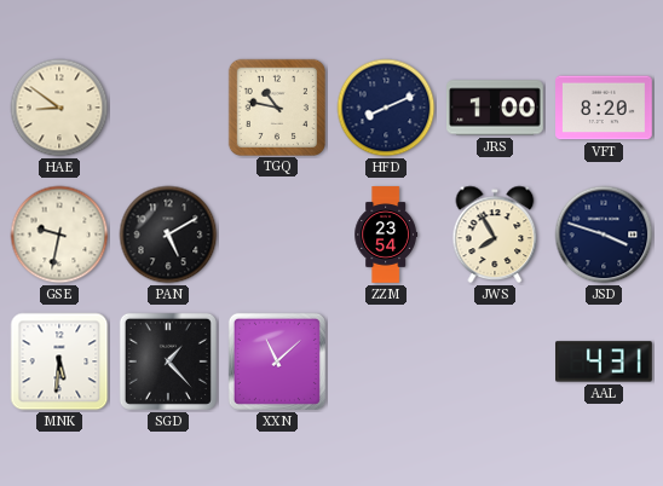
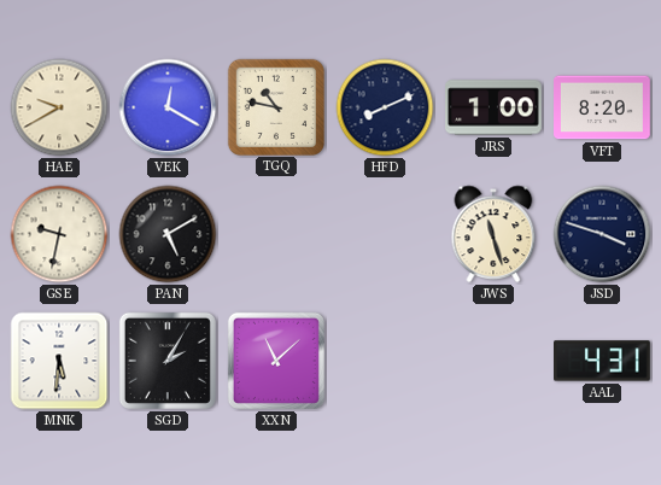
HAE: 8:51 -> 9:40
VEK: none -> 12:20
ZZM: 23:54 -> none
JWS: 7:55 -> 11:27
SGD: 1:23 -> 2:05
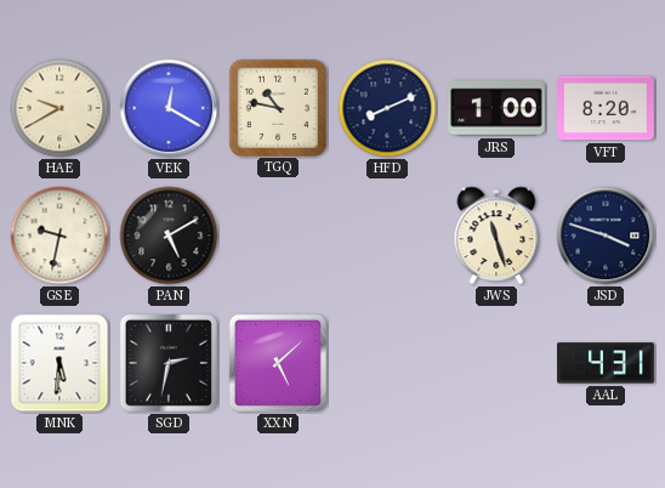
SGD: 2:05 -> 2:32
XXN: 11:08 -> 5:08
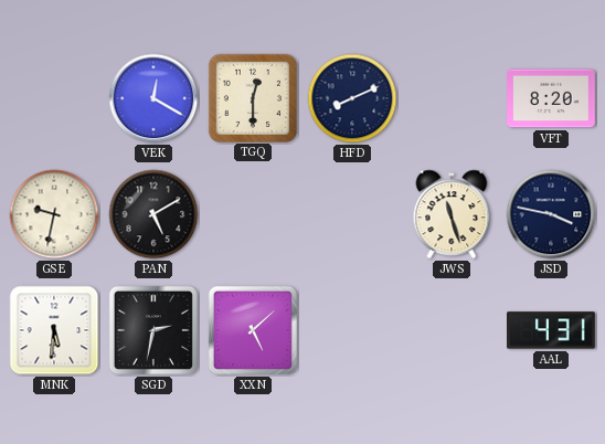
HAE: 9:40 -> none
TGQ: 10:47 -> 12:30
JRS: 1:00 -> none
JSD: 3:48 -> 3:47
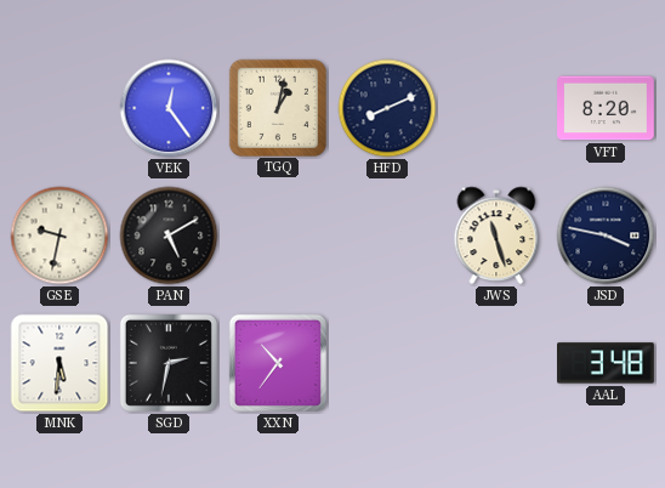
VEK: 12:20 -> 12:24
TGQ: 12:30 -> 1:02
XXN: 5:08 -> 10:36
AAL: 4:31 -> 3:48
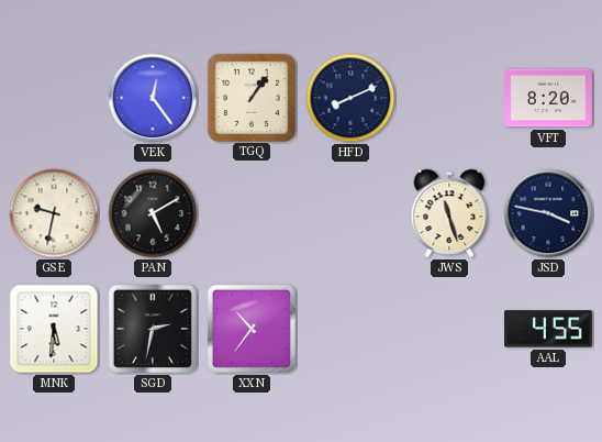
TGQ: 1:02 -> 1:06
AAL: 3:48 -> 4:55
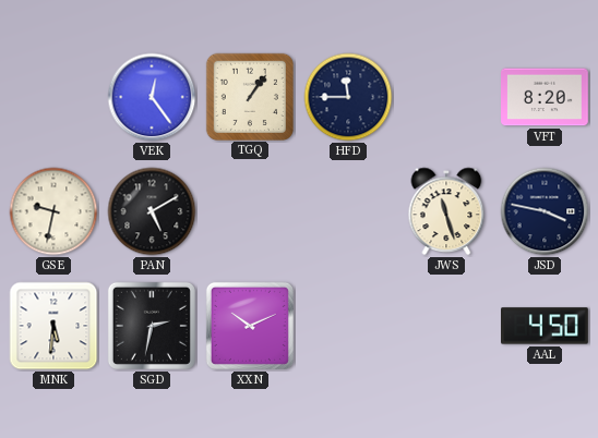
HFD: 8:11 -> 11:45
XXN: 10:36 -> 10:11
AAL: 4:55 -> 4:50
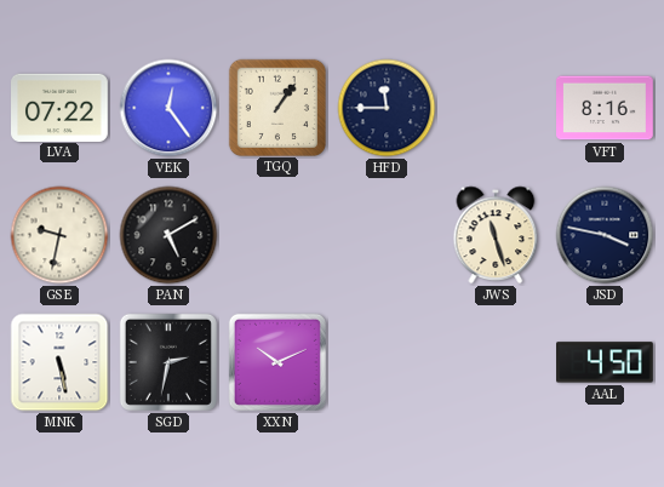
LVA: none -> 07:22
VFT: 8:20 -> 8:16
MNK: 5:31 -> 5:28
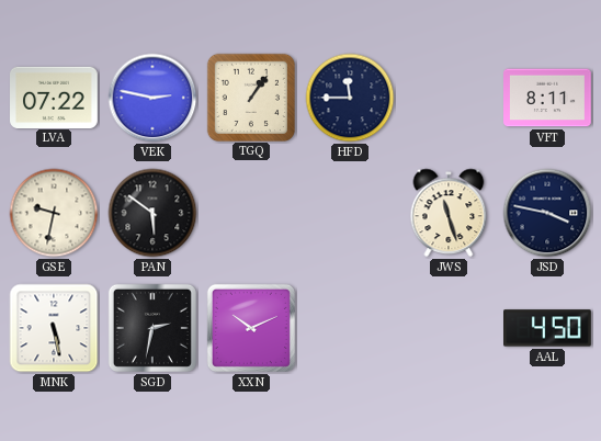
VEK: 12:24 -> 2:47
VFT: 8:16 -> 8:11
PAN: 5:10 -> 5:51
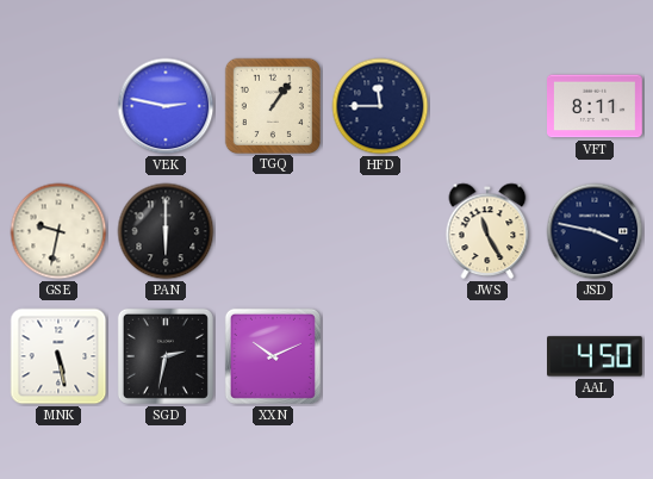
LVA: 07:22 -> none
PAN: 5:51 -> 6:00
JWS: 11:27 -> 11:25
